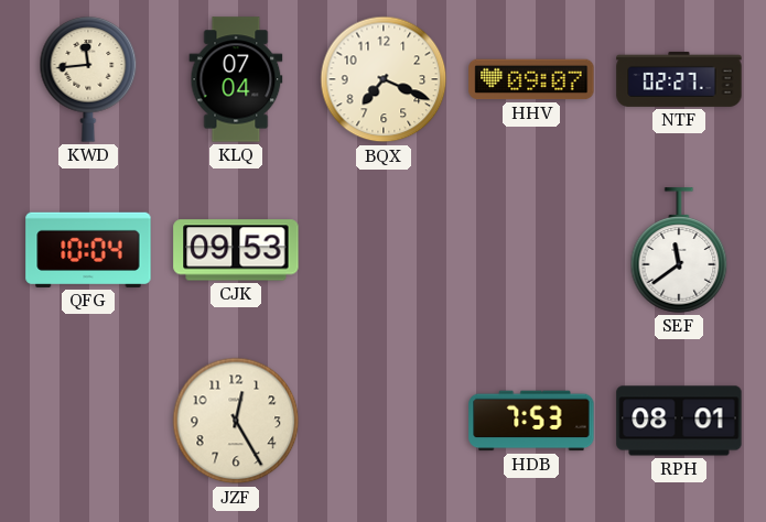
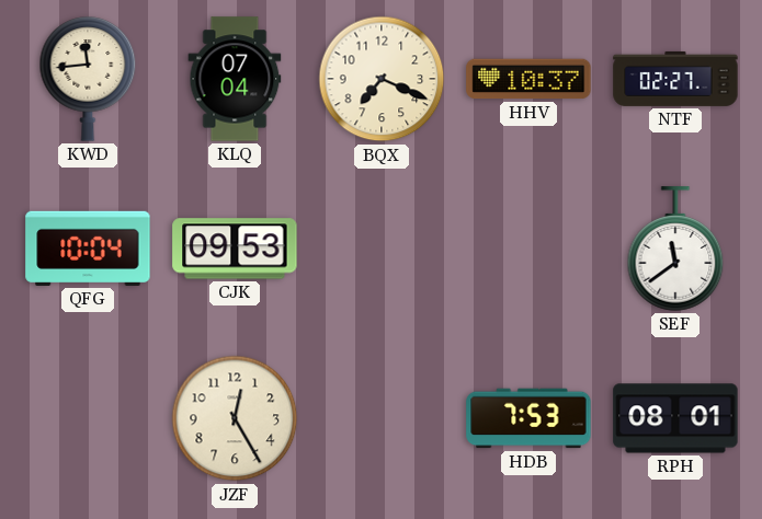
HHV: 09:07 -> 10:37
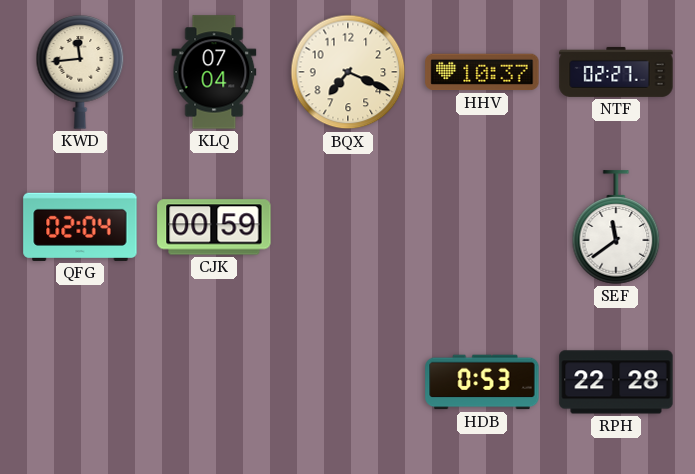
QFG: 10:04 -> 02:04
CJK: 09:53 -> 00:59
JZF: 12:25 -> none
HDB: 7:53 -> 0:53
RPH: 08:01 -> 22:28
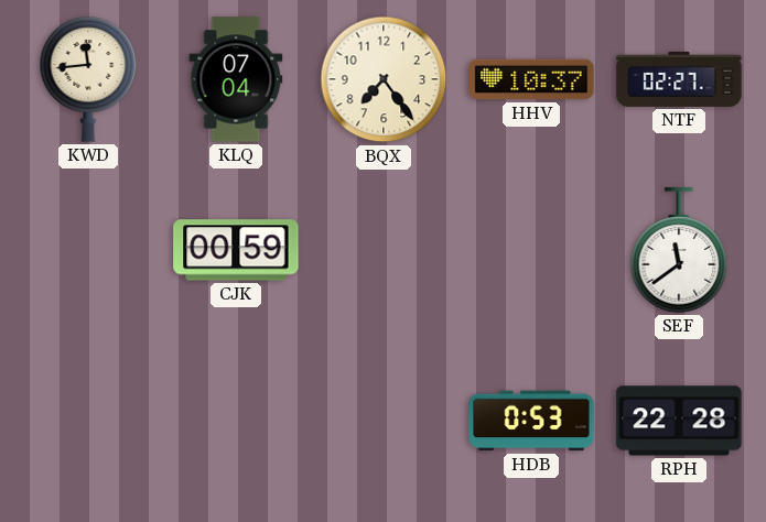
BQX: 7:19 -> 7:24
QFG: 02:04 -> none
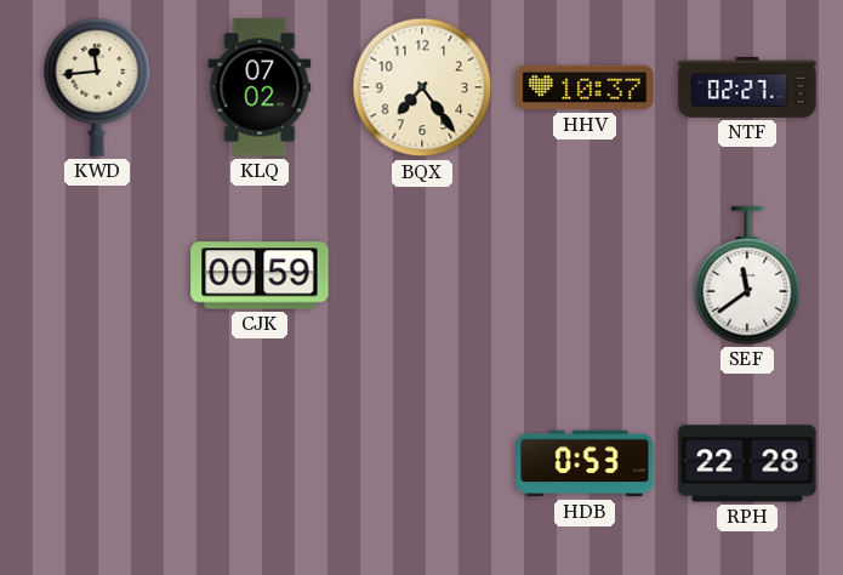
KLQ: 07:04 -> 07:02
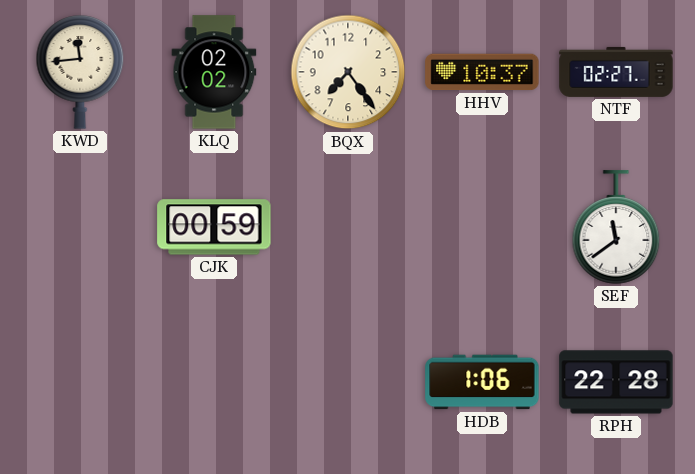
KLQ: 07:02 -> 02:02
HDB: 0:53 -> 1:06
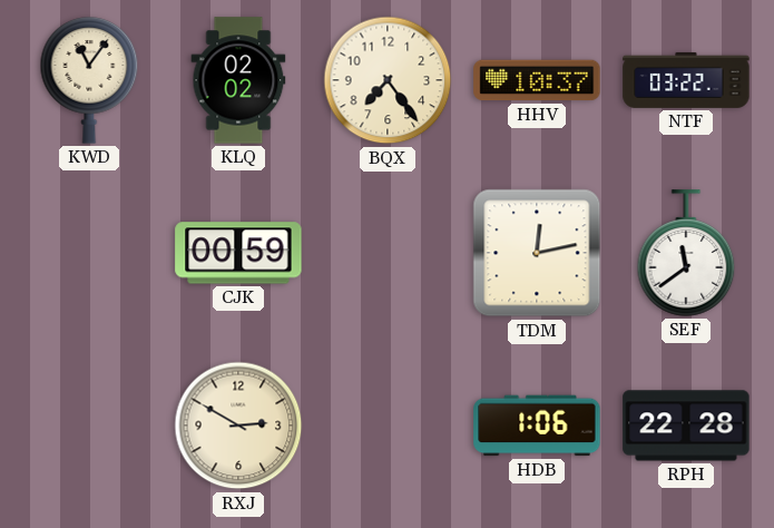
KWD: 11:44 -> 11:06
NTF: 02:27 -> 03:22
TDM: none -> 12:13
RXJ: none -> 2:50
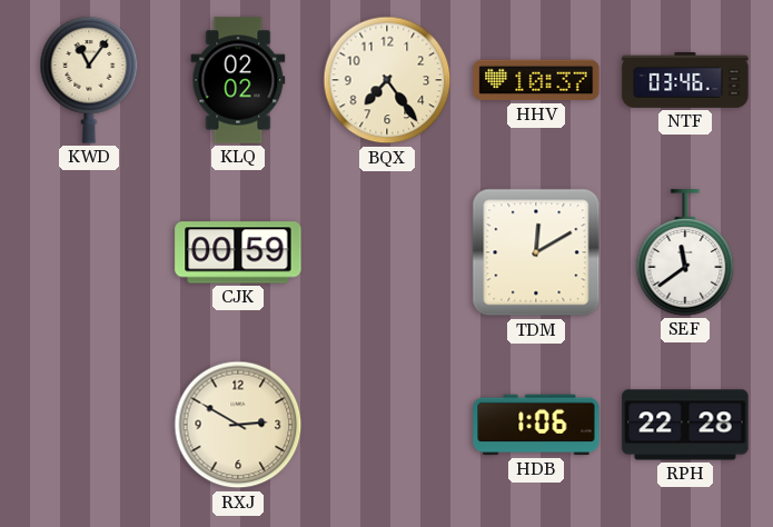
NTF: 03:22 -> 03:46
TDM: 12:13 -> 12:10
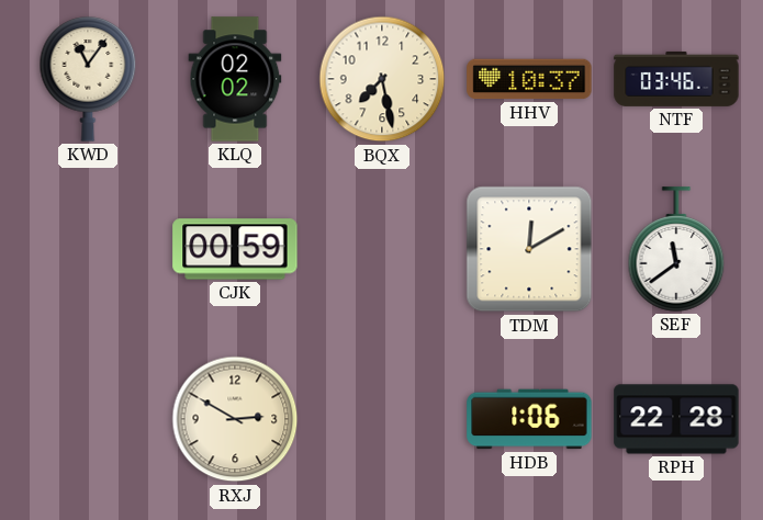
BQX: 7:24 -> 7:28
